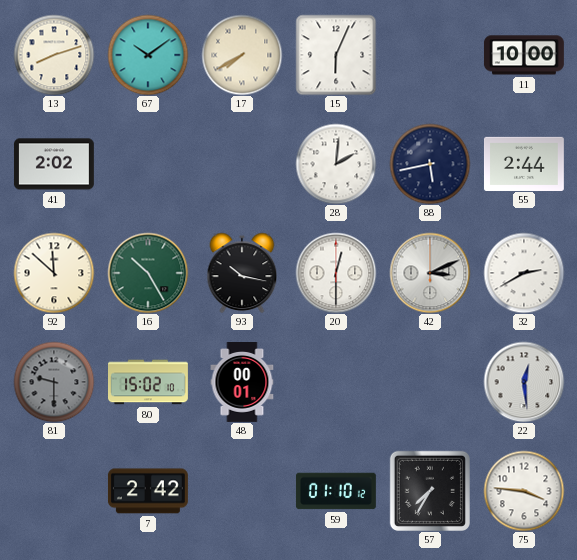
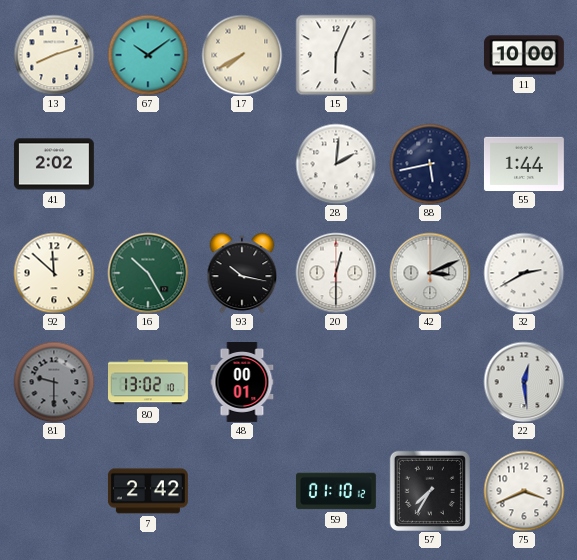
55: 2:44 -> 1:44
80: 15:02 -> 13:02
75: 3:46 -> 3:41
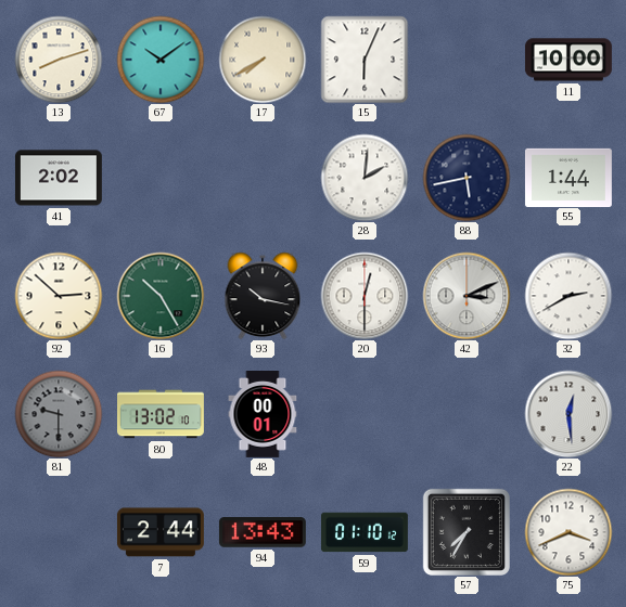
92: 11:52 -> 2:52
7: 2:42 -> 2:44
94: none -> 13:43
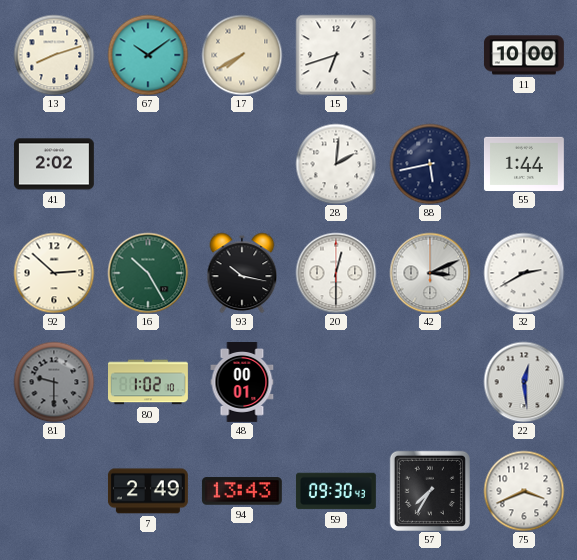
15: 6:04 -> 6:42
80: 13:02 -> 1:02
7: 2:44 -> 2:49
59: 01:10 -> 09:30
